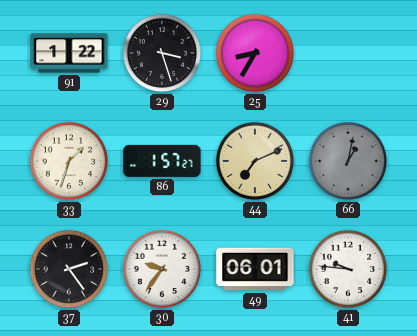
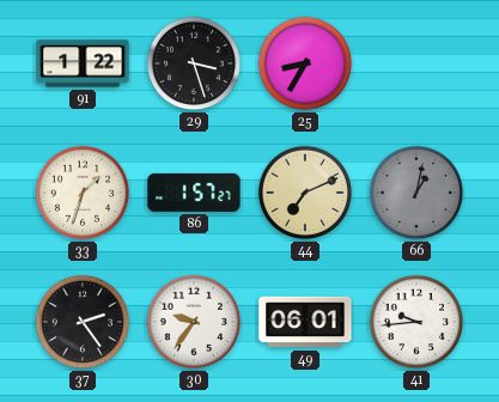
41: 9:46 -> 9:44
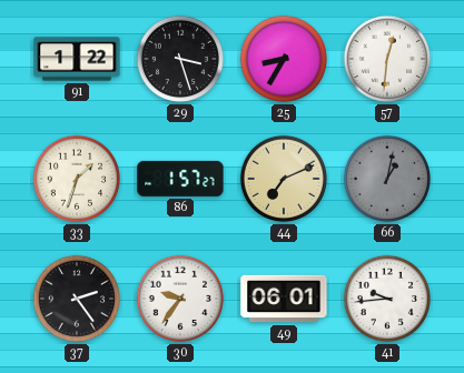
57: none -> 12:31
